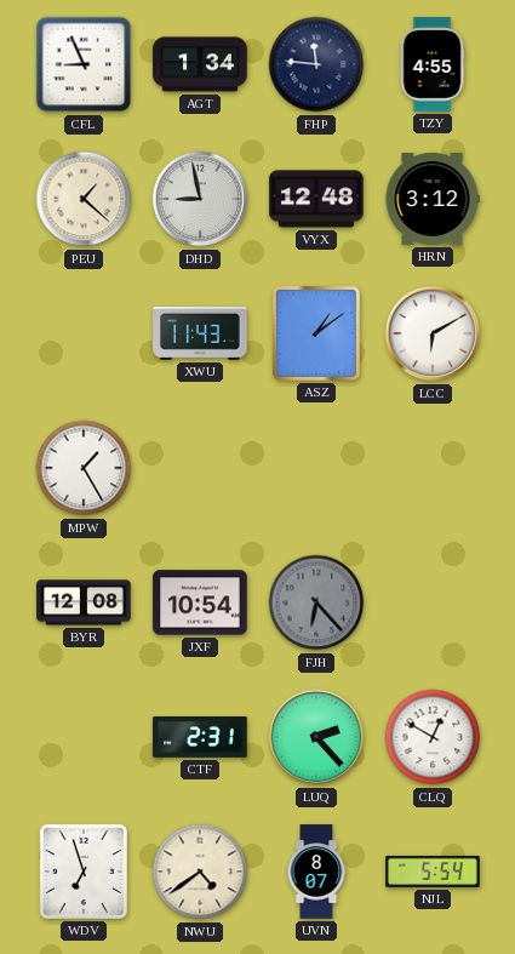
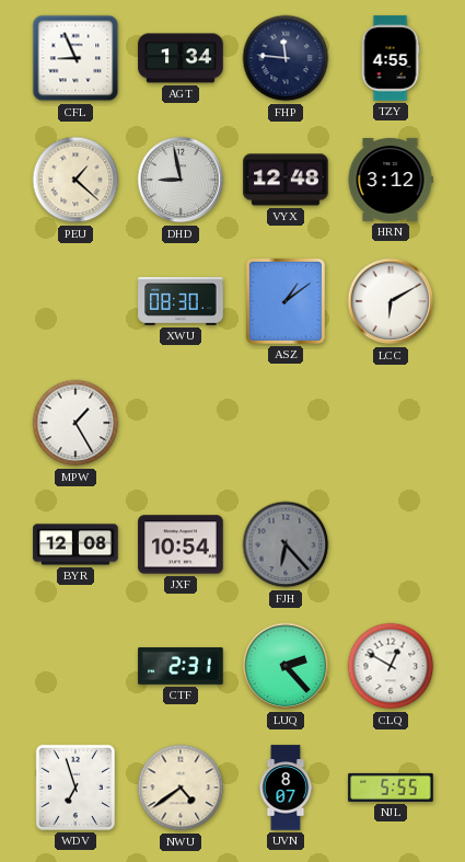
XWU: 11:43 -> 08:30
NJL: 5:54 -> 5:55
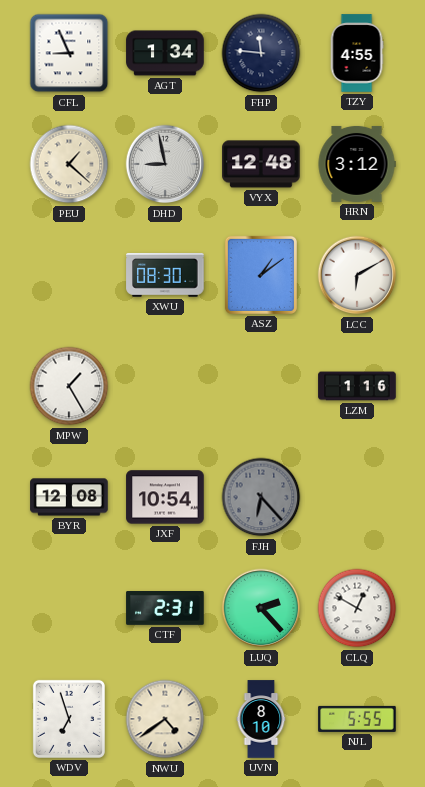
LZM: none -> 1:16
UVN: 8:07 -> 8:10
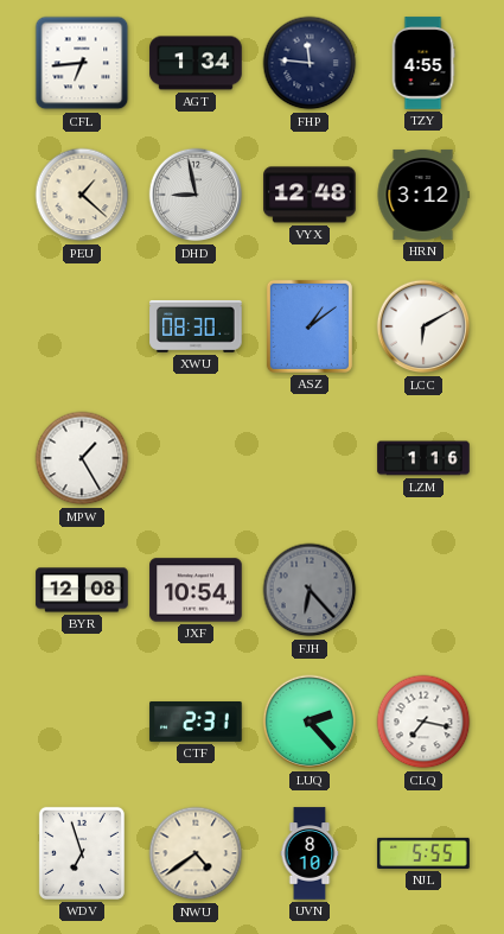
CFL: 8:56 -> 6:44
CLQ: 12:50 -> 7:17
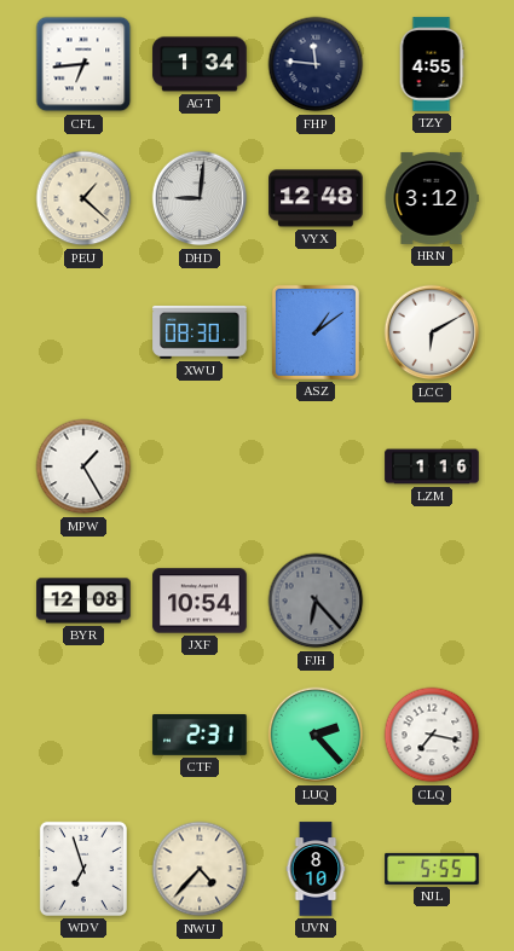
DHD: 8:58 -> 9:01
NWU: 4:39 -> 4:37
